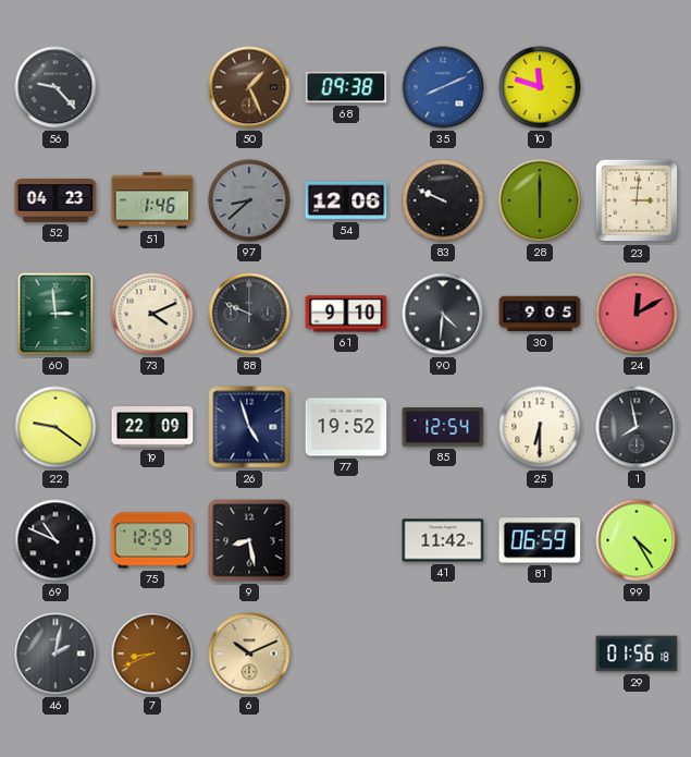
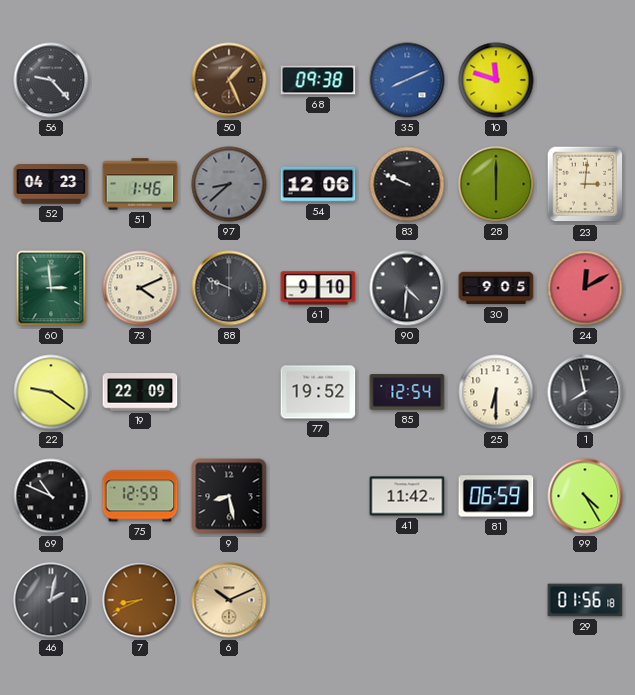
26: 4:57 -> none
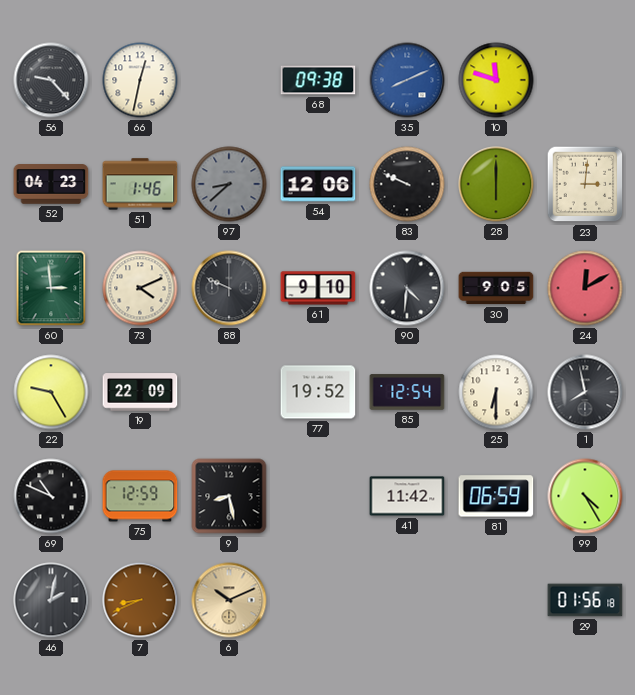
66: none -> 12:32
50: 1:26 -> none
22: 9:21 -> 9:25
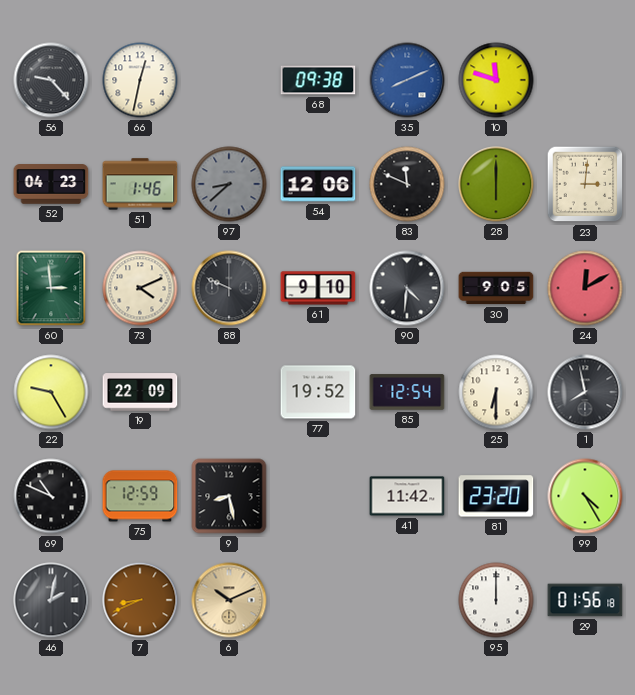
83: 9:49 -> 11:49
81: 06:59 -> 23:20
95: none -> 12:00
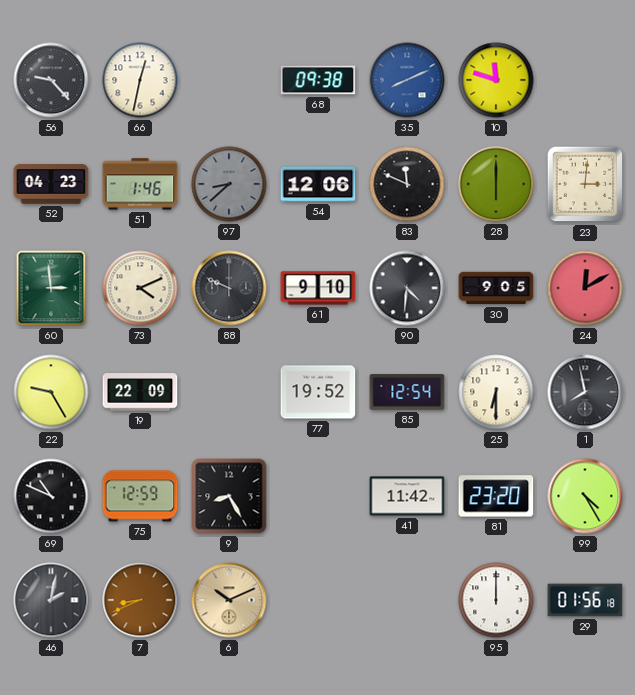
9: 8:28 -> 8:25
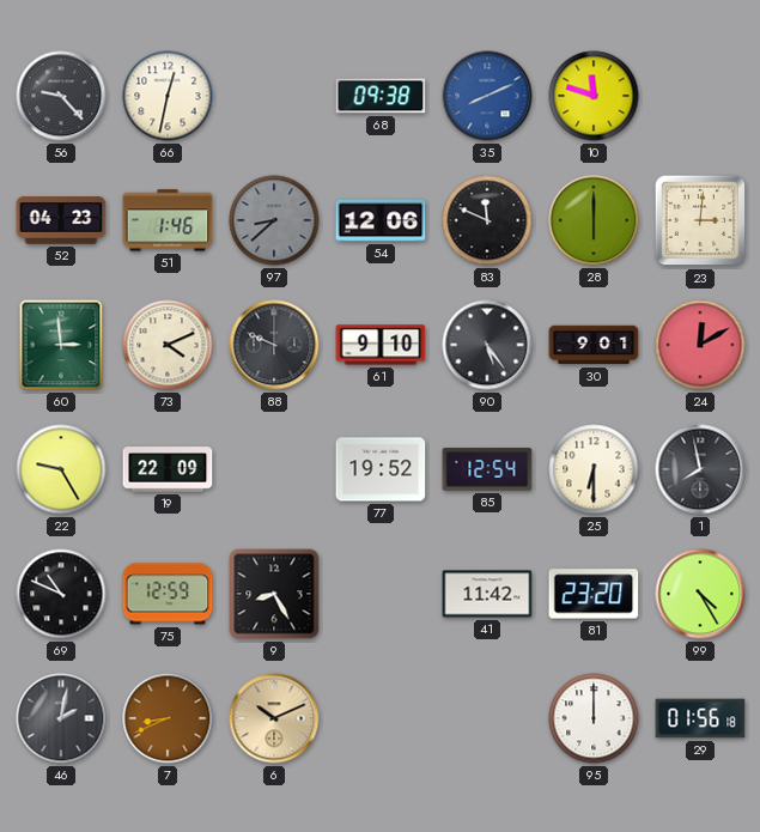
90: 4:31 -> 5:24
30: 9:05 -> 9:01
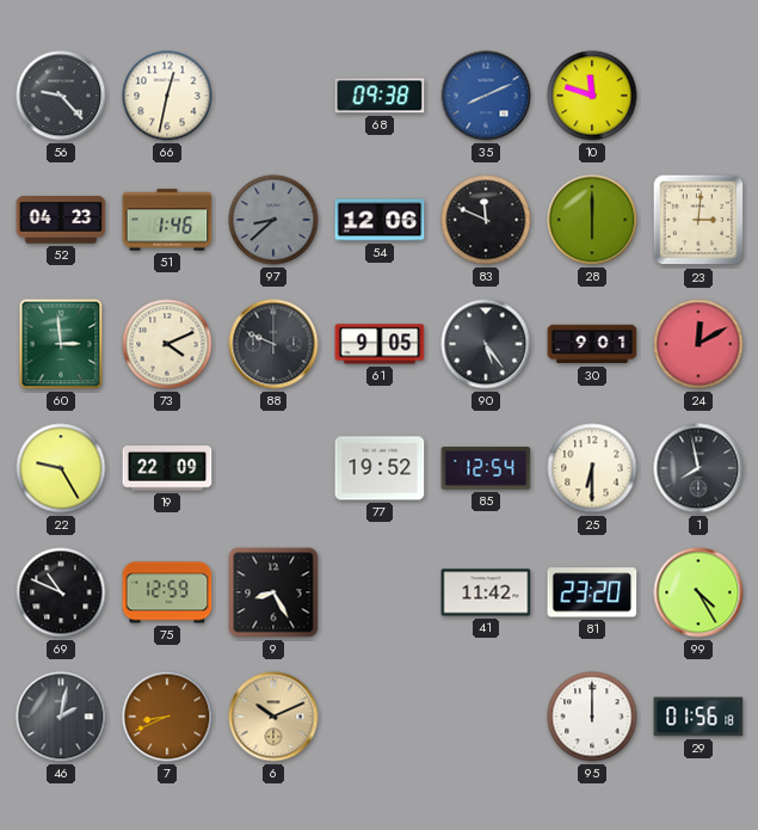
61: 9:10 -> 9:05
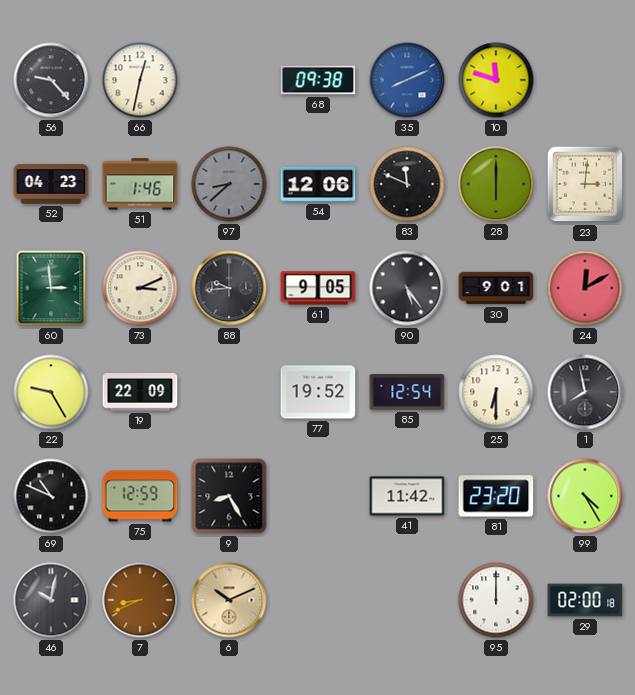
73: 4:11 -> 3:11
88: 9:49 -> 9:44
46: 2:02 -> 10:02
29: 01:56 -> 02:00
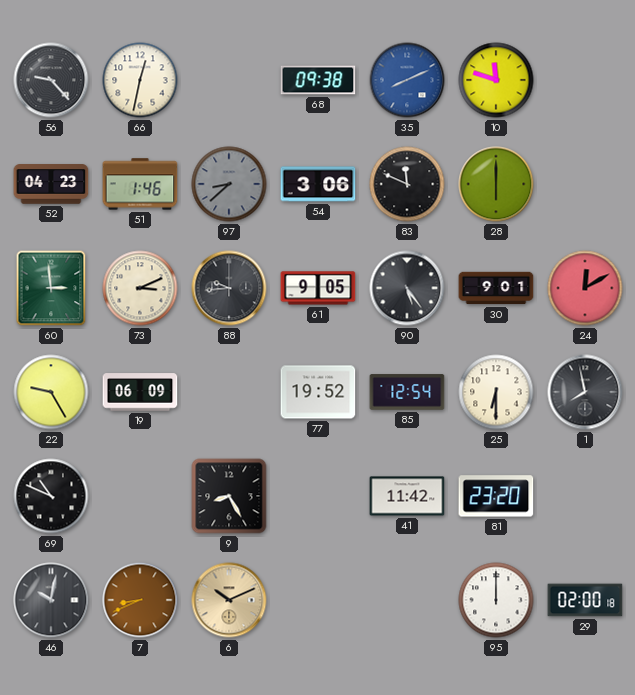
54: 12:06 -> 3:06
23: 3:01 -> none
19: 22:09 -> 06:09
75: 12:59 -> none
99: 4:25 -> none
